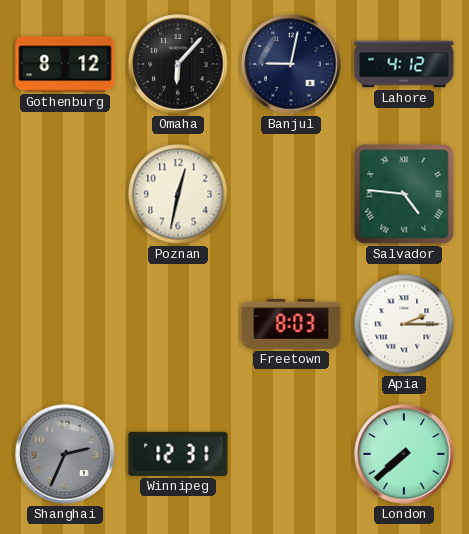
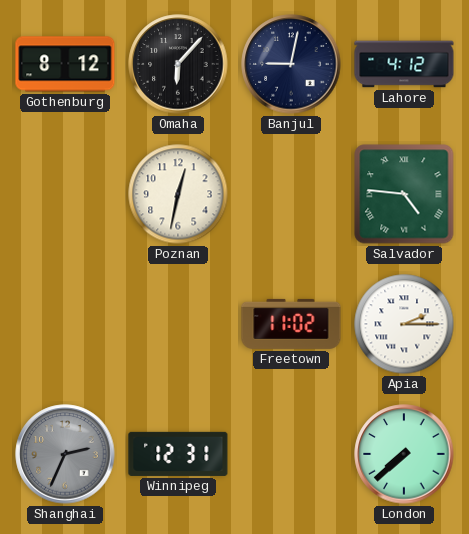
Freetown: 8:03 -> 11:02
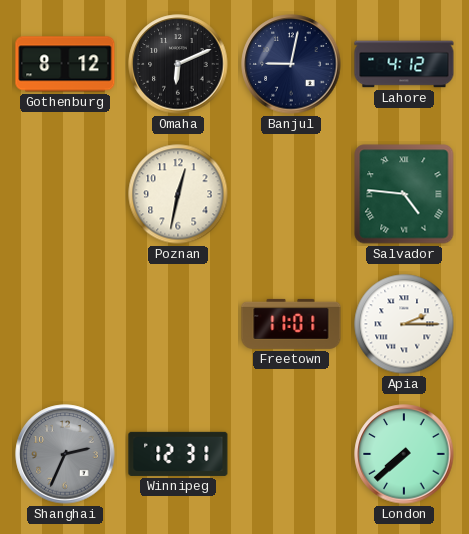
Omaha: 6:07 -> 6:11
Freetown: 11:02 -> 11:01
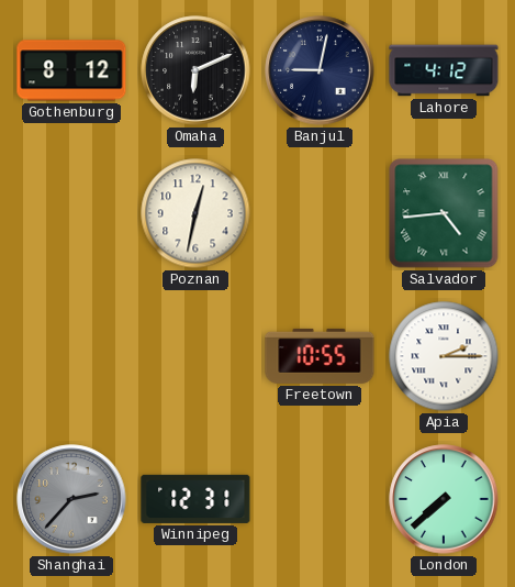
Salvador: 4:46 -> 4:44
Freetown: 11:01 -> 10:55
Shanghai: 2:34 -> 2:37
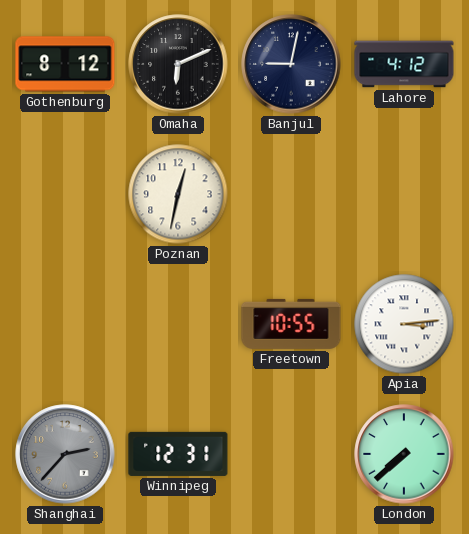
Salvador: 4:44 -> none
Apia: 2:15 -> 3:14
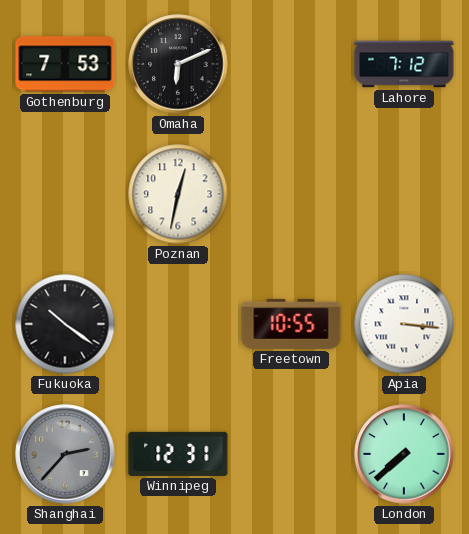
Gothenburg: 8:12 -> 7:53
Banjul: 9:02 -> none
Lahore: 4:12 -> 7:12
Fukuoka: none -> 10:21
Apia: 3:14 -> 3:16
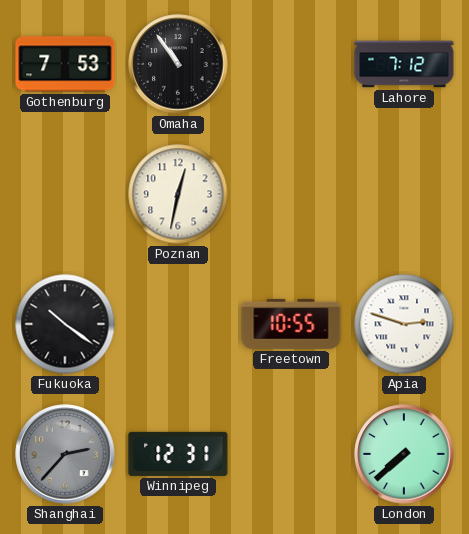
Omaha: 6:11 -> 10:54
Apia: 3:16 -> 2:48
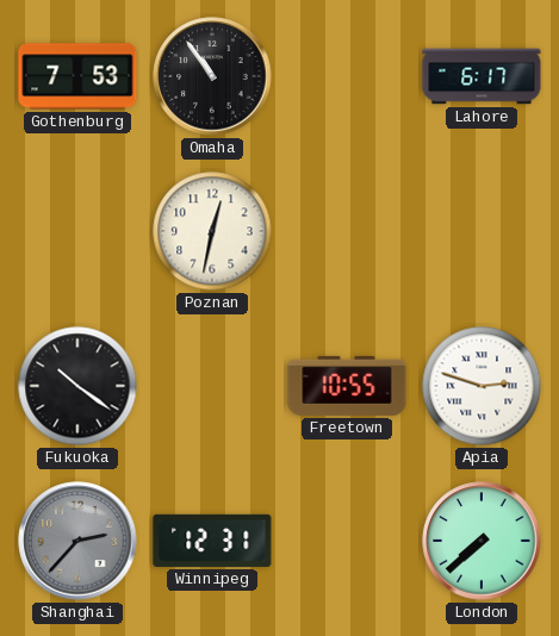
Lahore: 7:12 -> 6:17
